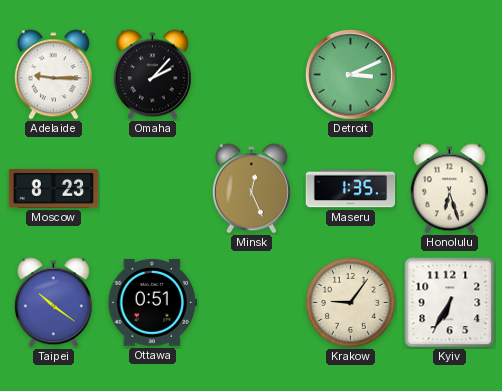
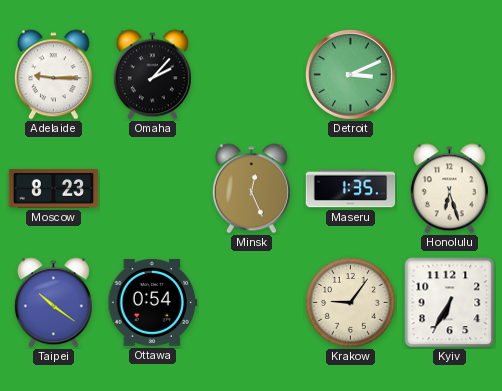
Ottawa: 0:51 -> 0:54
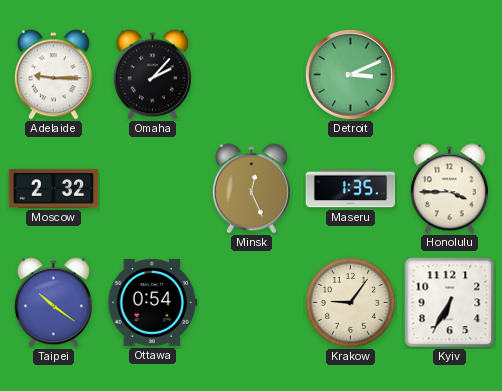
Moscow: 8:23 -> 2:32
Honolulu: 6:27 -> 3:45
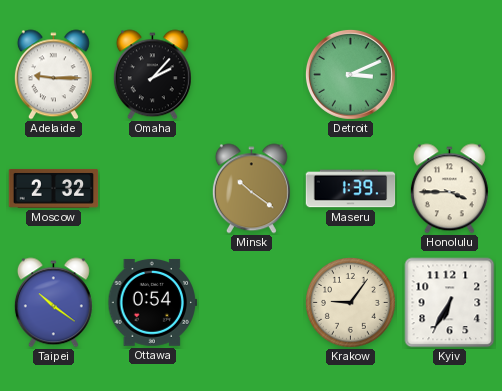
Minsk: 12:26 -> 10:21
Maseru: 1:35 -> 1:39
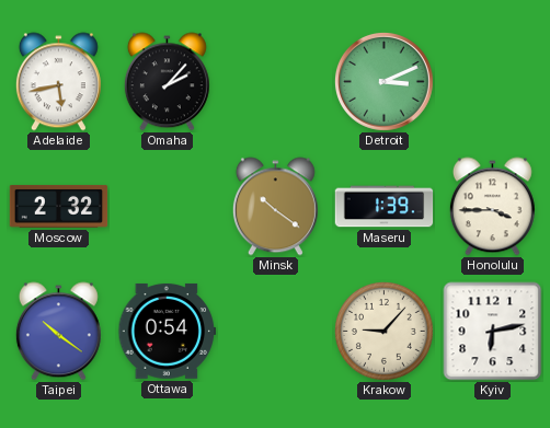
Adelaide: 9:15 -> 5:43
Krakow: 9:06 -> 9:07
Kyiv: 6:35 -> 6:13
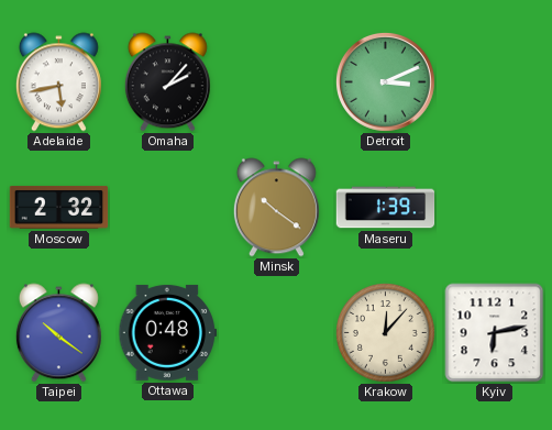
Honolulu: 3:45 -> none
Ottawa: 0:54 -> 0:48
Krakow: 9:07 -> 12:07
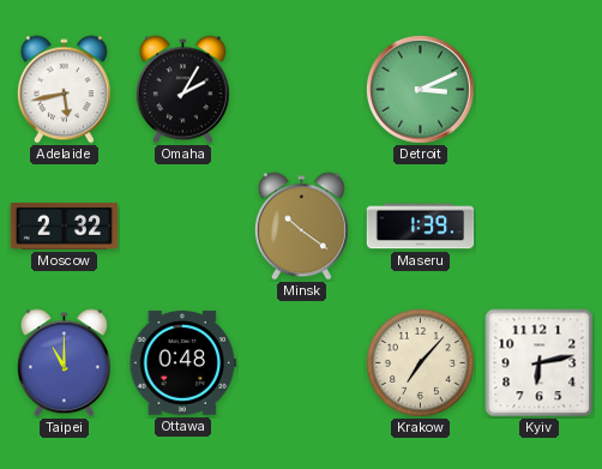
Omaha: 2:07 -> 2:05
Taipei: 10:21 -> 11:00
Krakow: 12:07 -> 7:07
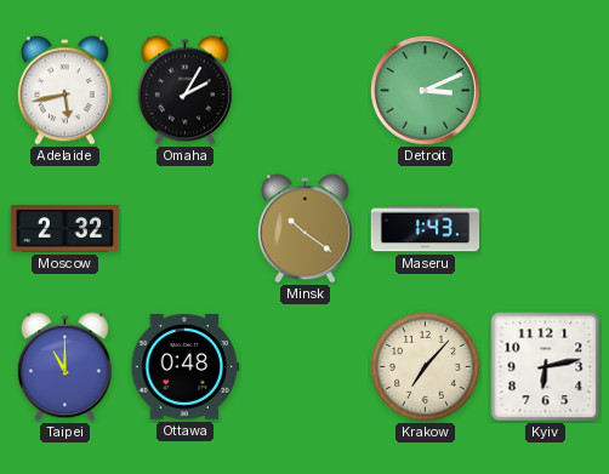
Maseru: 1:39 -> 1:43
